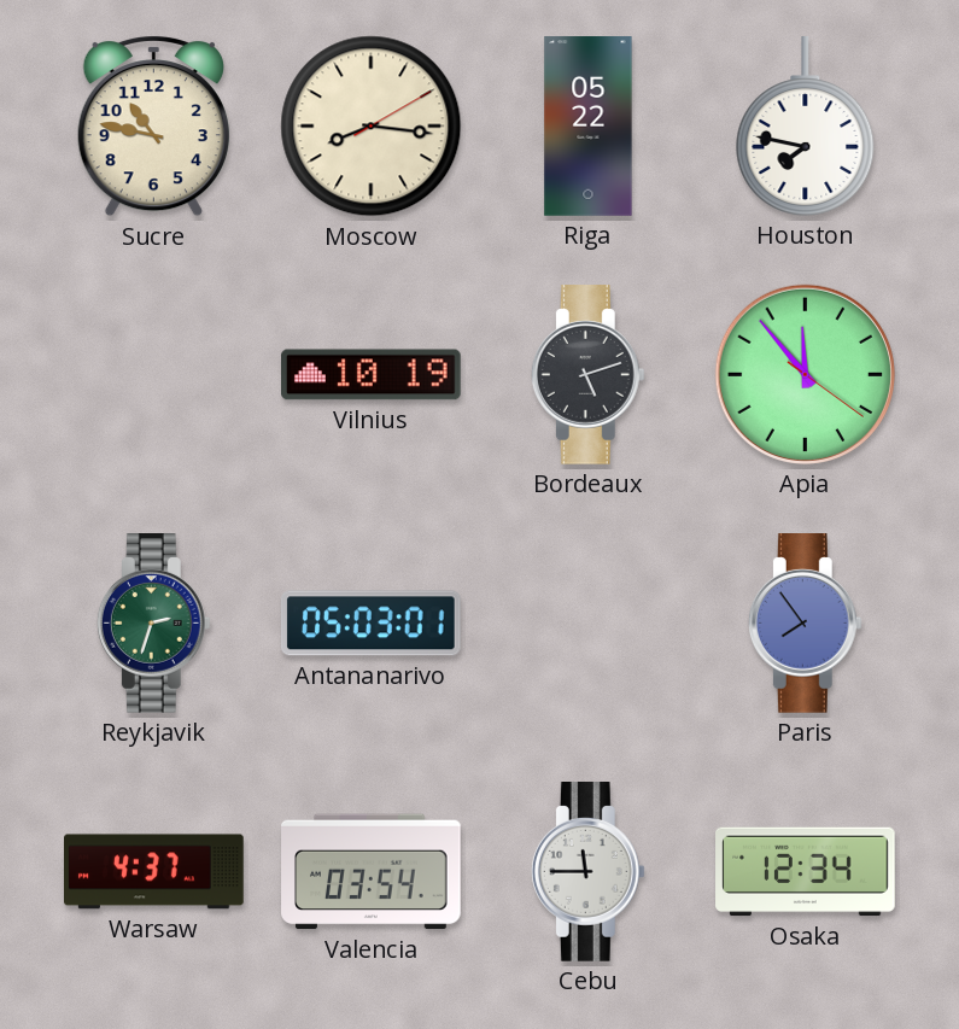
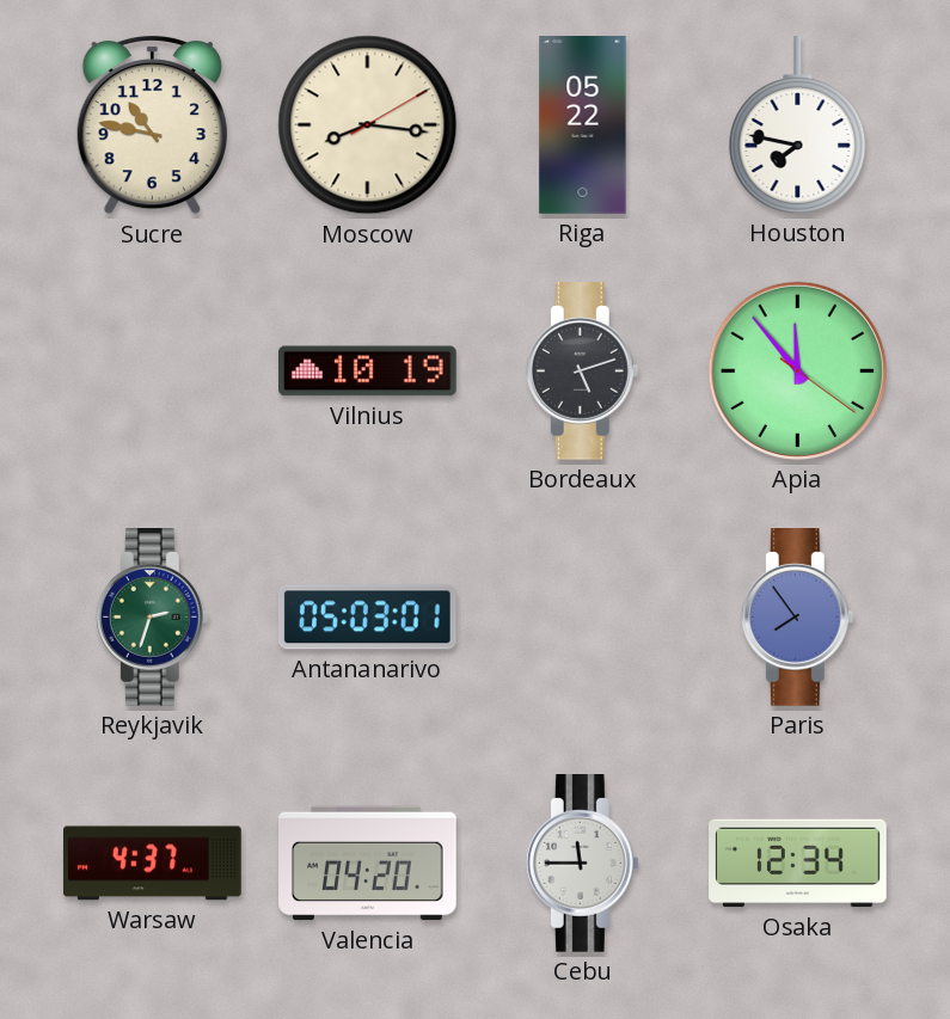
Valencia: 03:54 -> 04:20
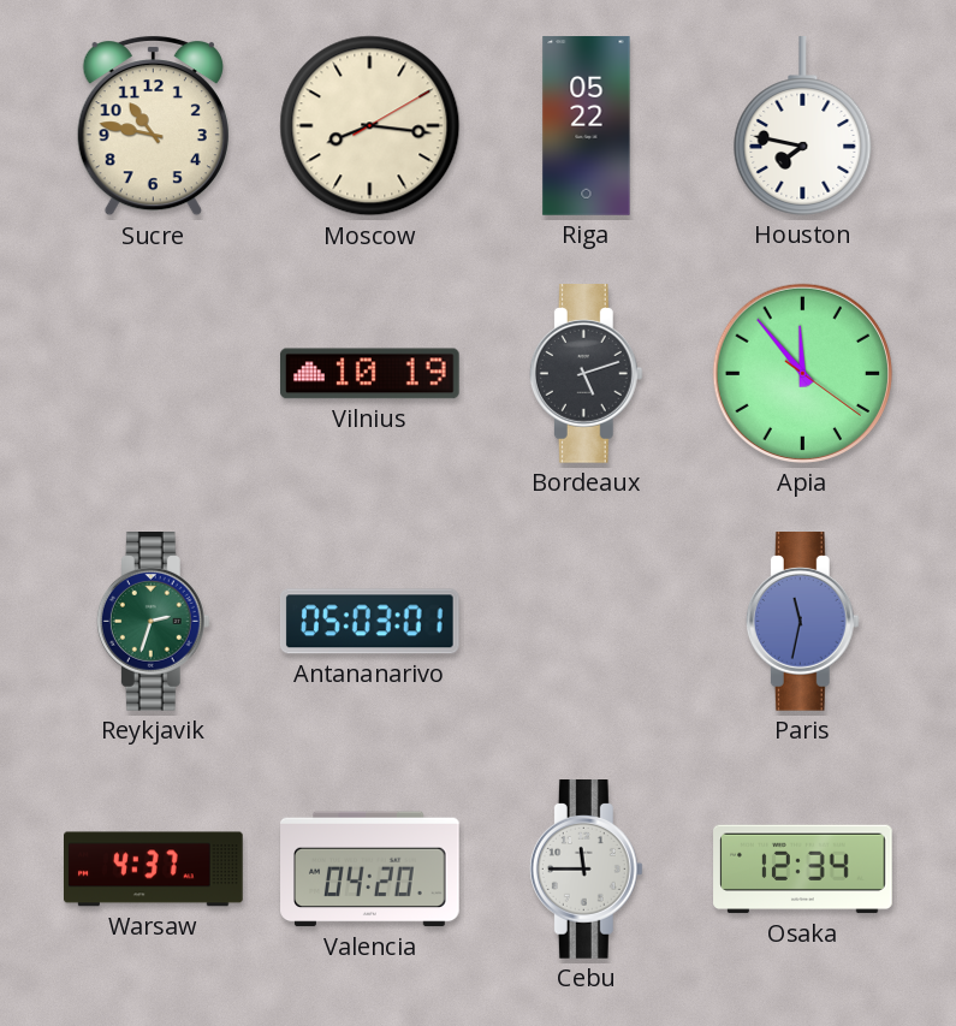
Paris: 7:54 -> 11:32
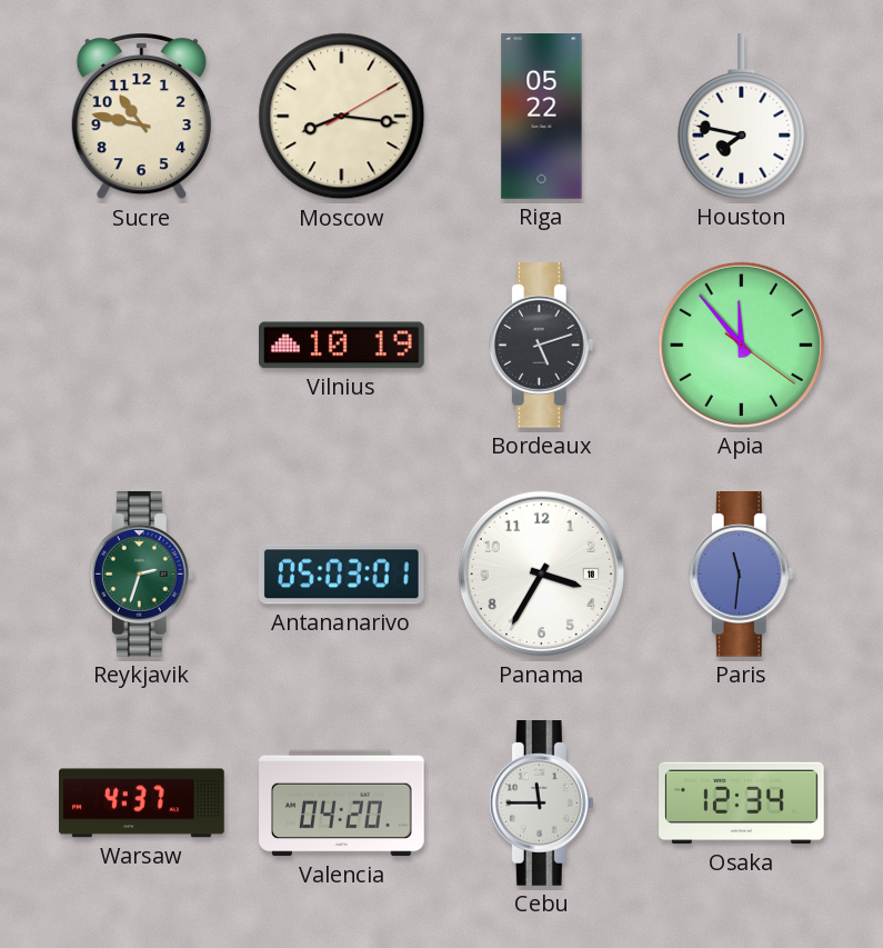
Panama: none -> 3:35
Paris: 11:32 -> 11:31
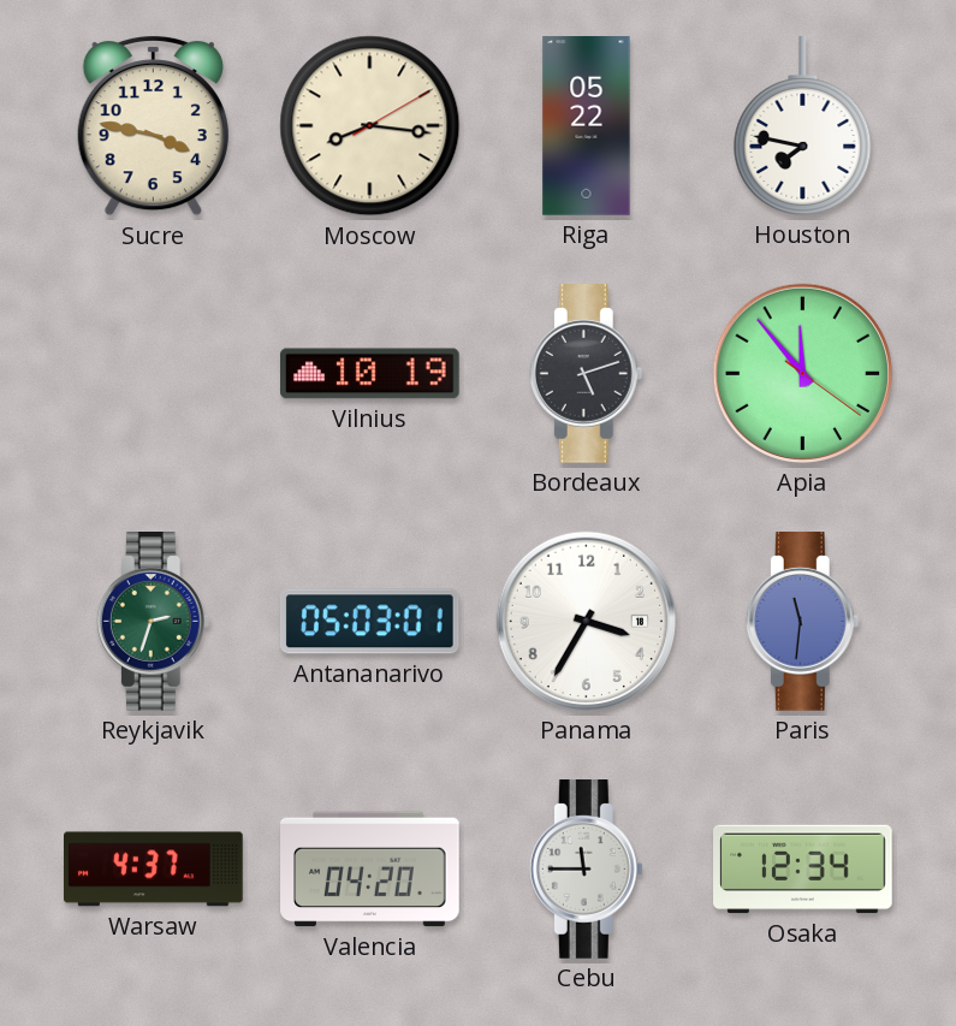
Sucre: 10:47 -> 3:47
